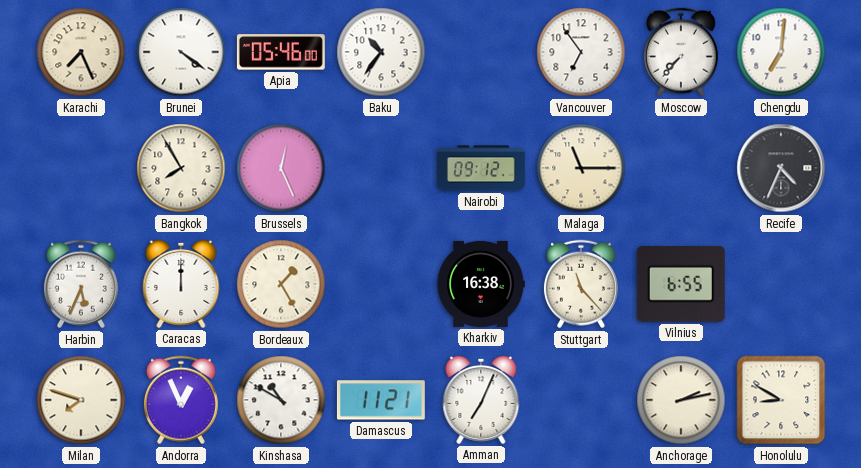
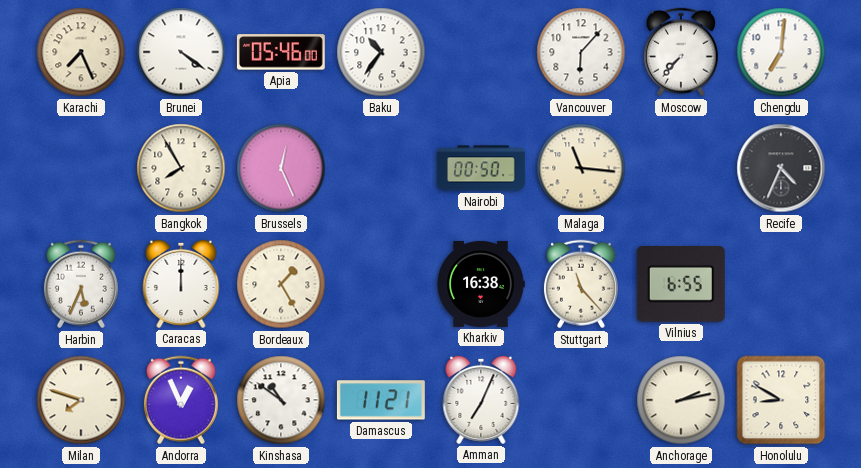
Vancouver: 6:54 -> 6:07
Nairobi: 09:12 -> 00:50
Malaga: 11:15 -> 11:16
Kinshasa: 10:50 -> 10:51
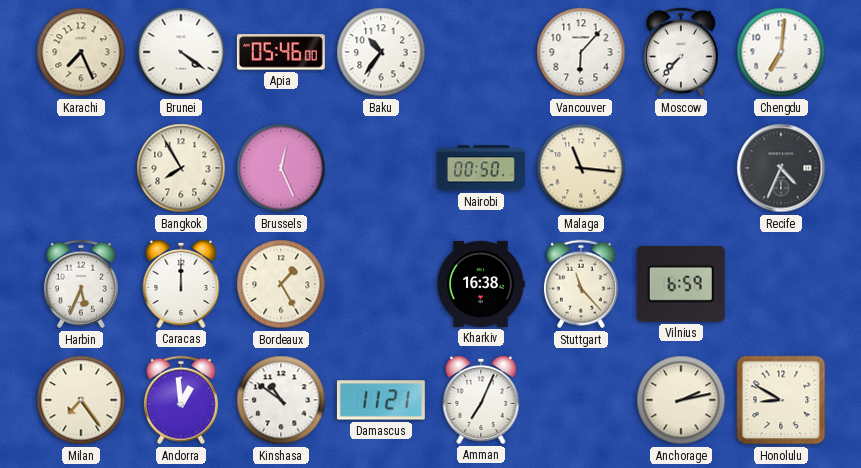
Vilnius: 6:55 -> 6:59
Milan: 7:48 -> 7:24
Andorra: 12:56 -> 12:59
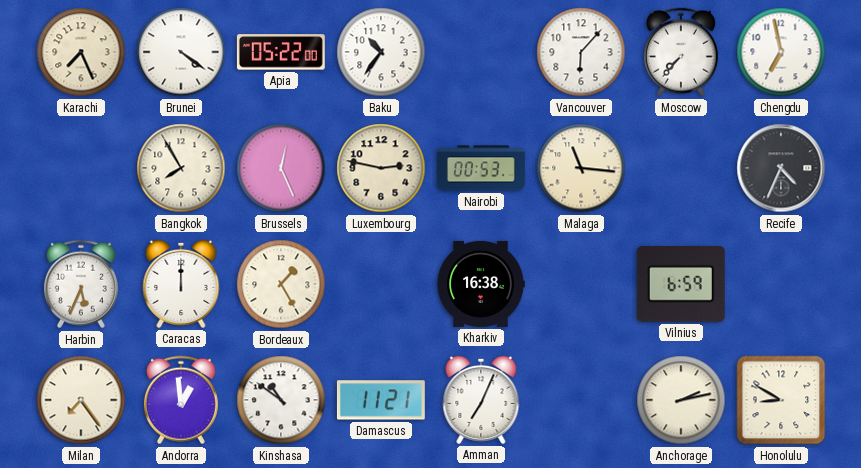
Apia: 05:46 -> 05:22
Chengdu: 7:01 -> 6:58
Luxembourg: none -> 2:47
Nairobi: 00:50 -> 00:53
Stuttgart: 11:23 -> none
